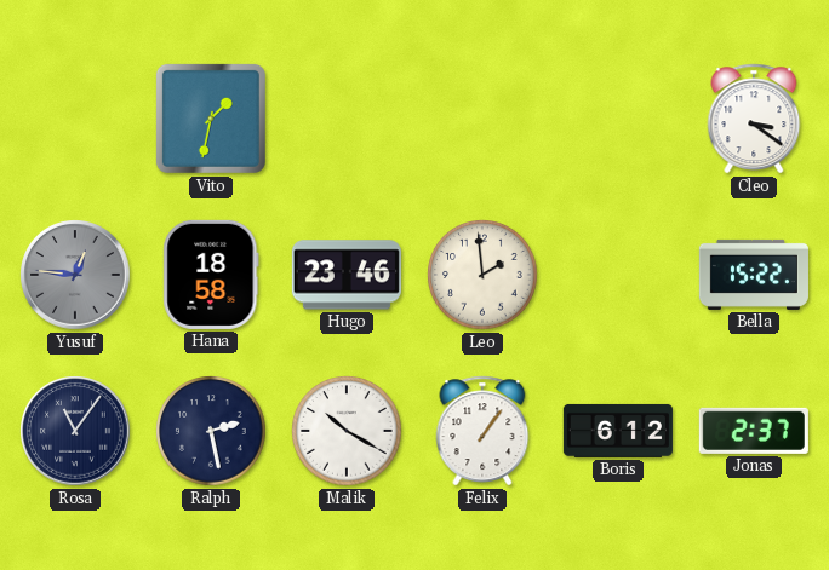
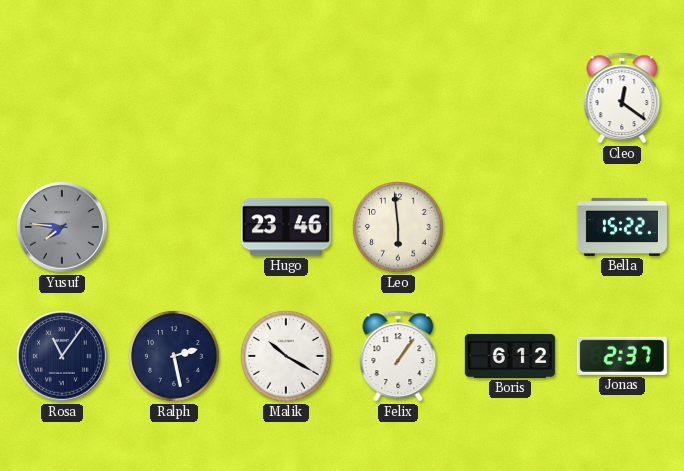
Vito: 1:32 -> none
Cleo: 3:21 -> 12:21
Yusuf: 12:46 -> 7:46
Hana: 18:58 -> none
Leo: 1:59 -> 5:59
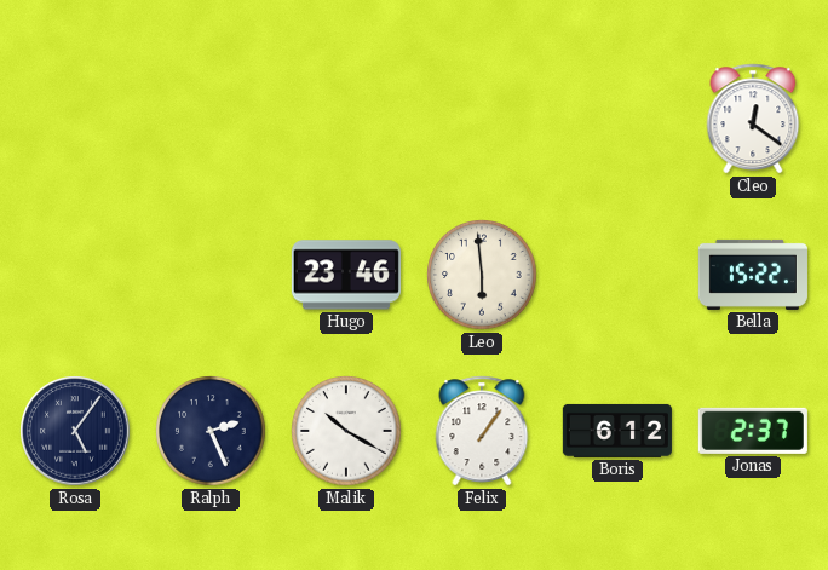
Yusuf: 7:46 -> none
Rosa: 11:06 -> 5:06
Ralph: 2:28 -> 2:26
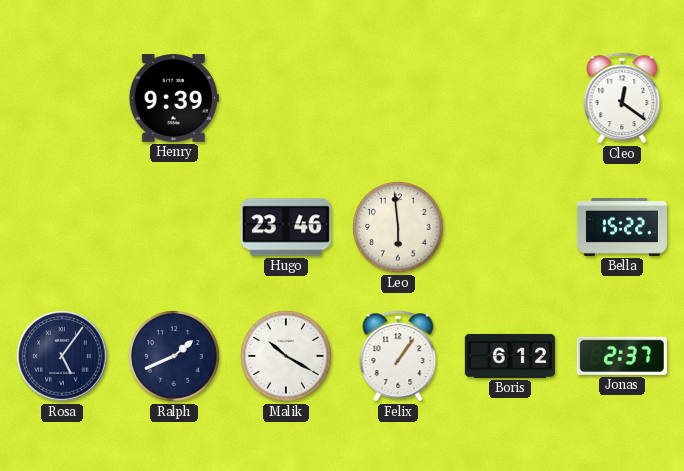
Henry: none -> 9:39
Ralph: 2:26 -> 1:41
